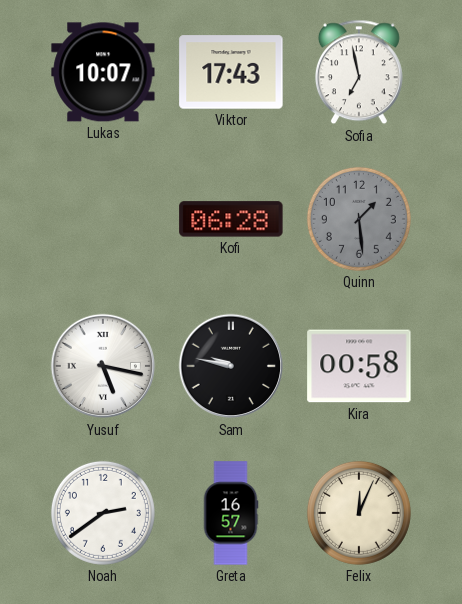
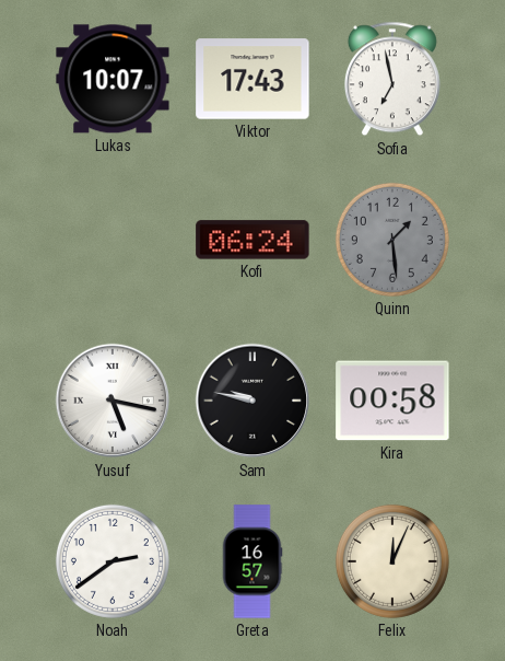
Kofi: 06:28 -> 06:24
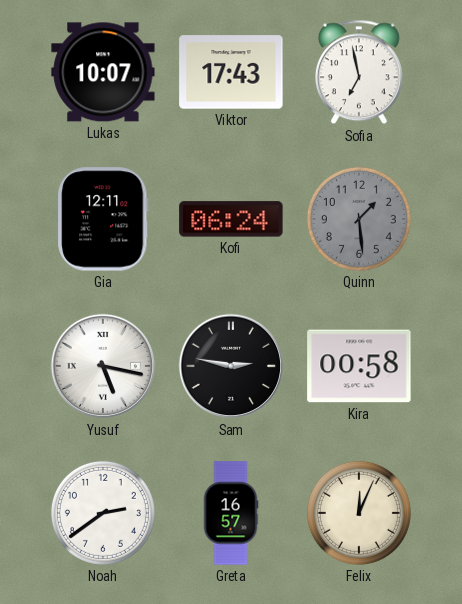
Gia: none -> 12:11
Sam: 9:47 -> 2:47
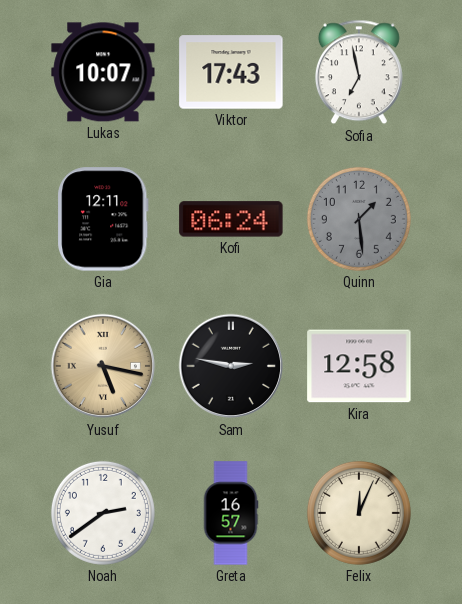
Yusuf dial: white -> champagne
Kira: 00:58 -> 12:58
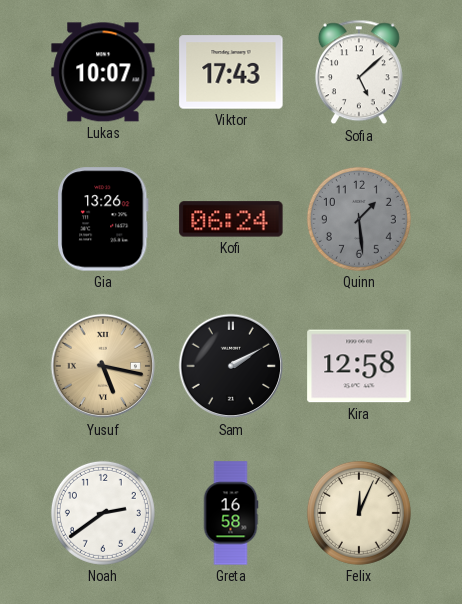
Sofia: 6:58 -> 5:08
Gia: 12:11 -> 13:26
Sam: 2:47 -> 2:10
Greta: 16:57 -> 16:58
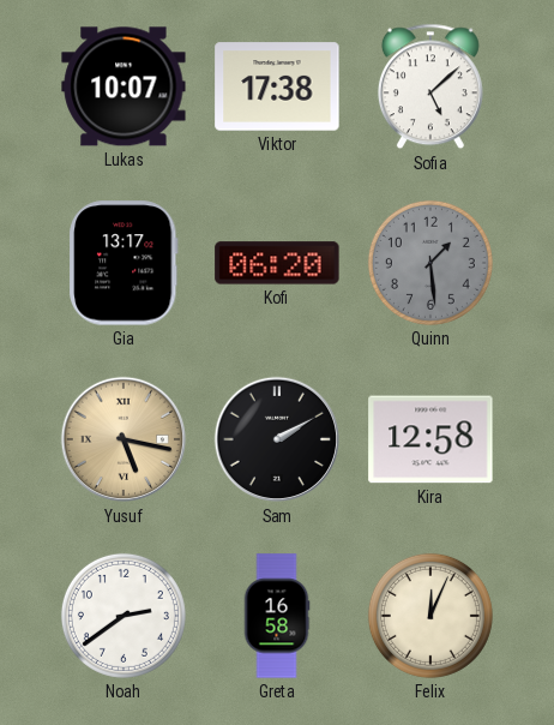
Viktor: 17:43 -> 17:38
Gia: 13:26 -> 13:17
Kofi: 06:24 -> 06:20
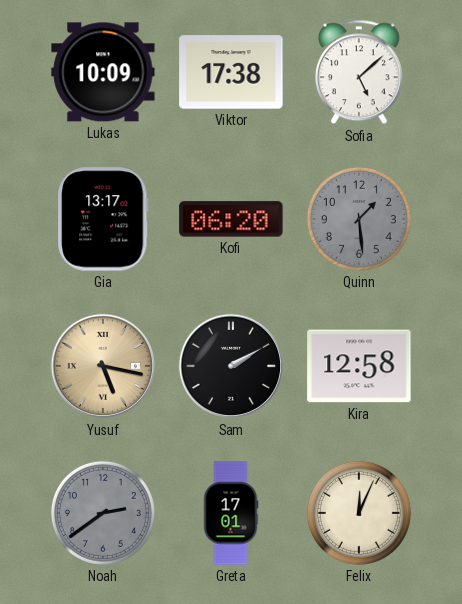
Lukas: 10:07 -> 10:09
Noah dial: white -> grey
Greta: 16:58 -> 17:01
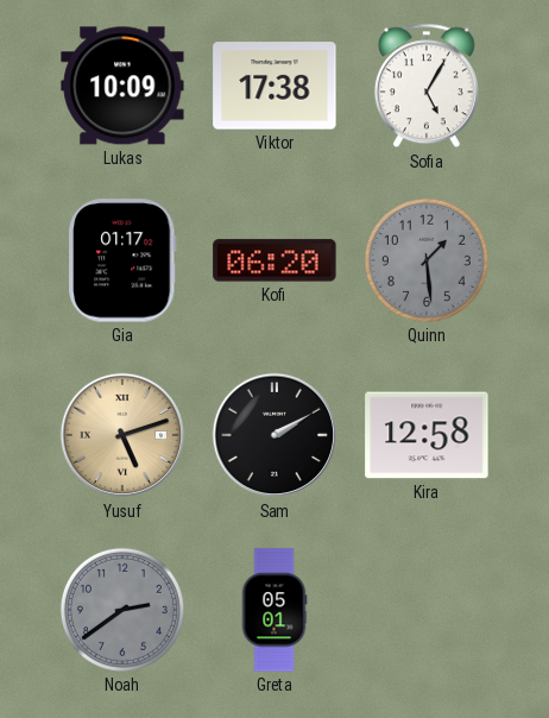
Sofia: 5:08 -> 5:05
Gia: 13:17 -> 01:17
Yusuf: 5:17 -> 5:12
Greta: 17:01 -> 05:01
Felix: 12:04 -> none
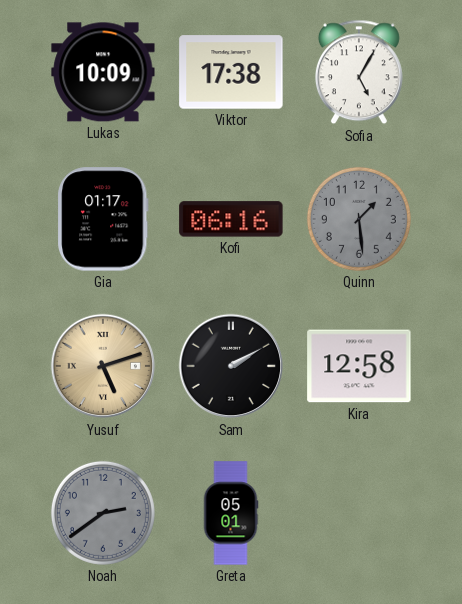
Kofi: 06:20 -> 06:16
